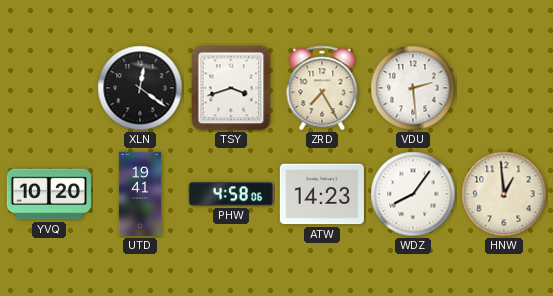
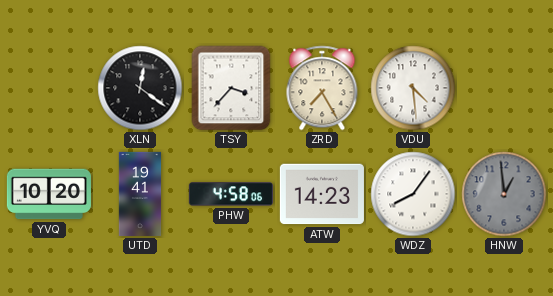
TSY: 3:42 -> 3:37
VDU: 2:29 -> 4:29
HNW dial: cream -> grey
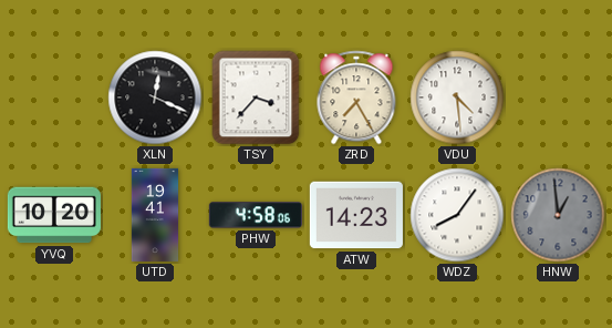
XLN: 12:21 -> 12:19
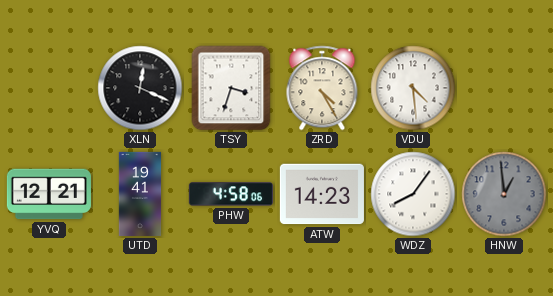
TSY: 3:37 -> 3:33
ZRD: 7:25 -> 4:25
YVQ: 10:20 -> 12:21
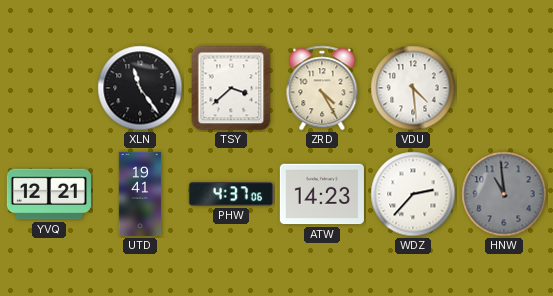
XLN: 12:19 -> 11:24
TSY: 3:33 -> 3:38
PHW: 4:58 -> 4:37
WDZ: 8:06 -> 2:37
HNW: 12:59 -> 10:59
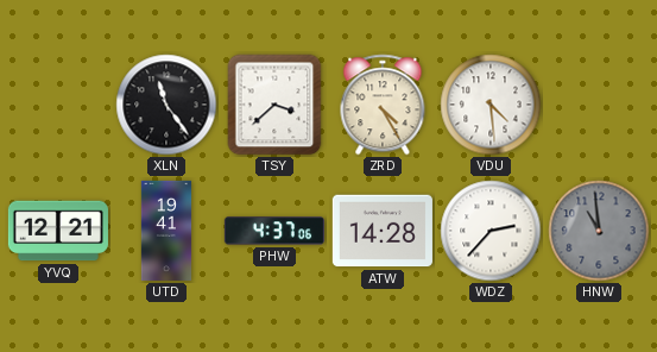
ATW: 14:23 -> 14:28
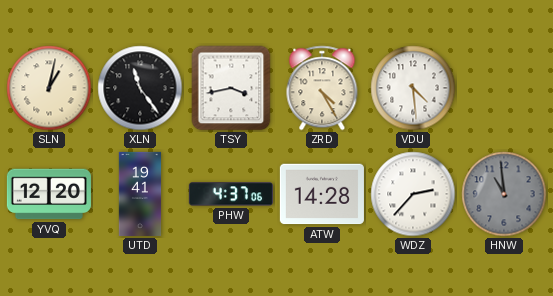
SLN: none -> 1:02
TSY: 3:38 -> 3:43
YVQ: 12:21 -> 12:20
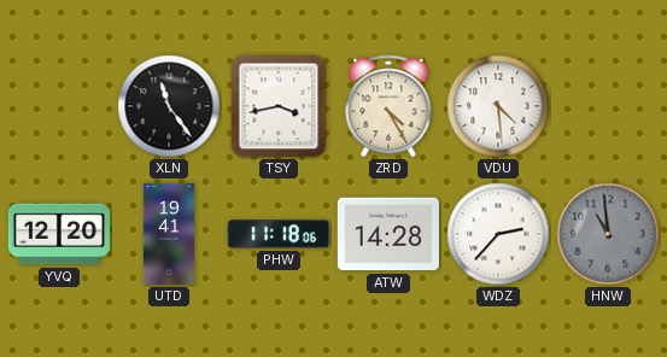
SLN: 1:02 -> none
PHW: 4:37 -> 11:18
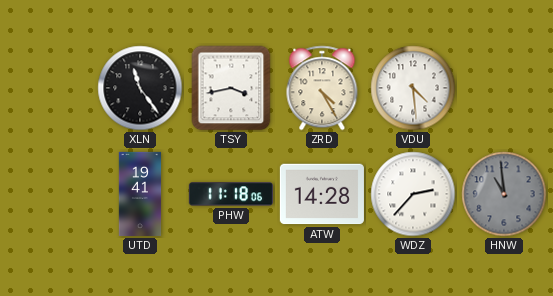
YVQ: 12:20 -> none
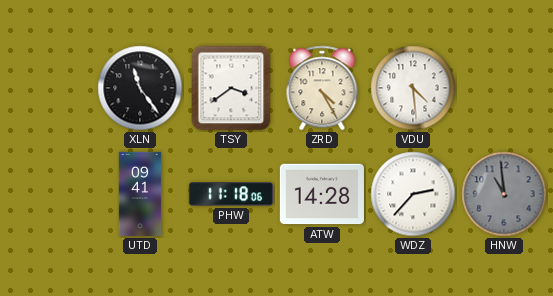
TSY: 3:43 -> 3:39
UTD: 19:41 -> 09:41
